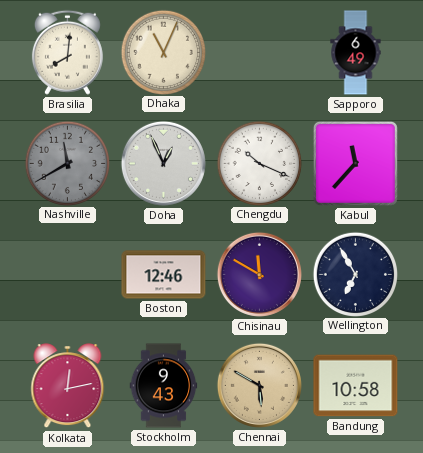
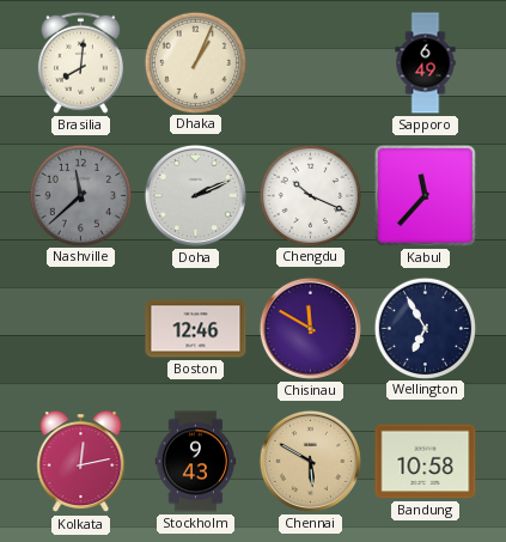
Dhaka: 11:04 -> 1:04
Nashville: 11:40 -> 11:38
Doha: 12:56 -> 2:11
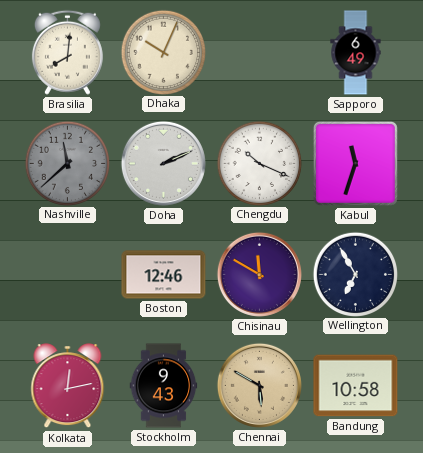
Dhaka: 1:04 -> 10:04
Kabul: 11:37 -> 11:33
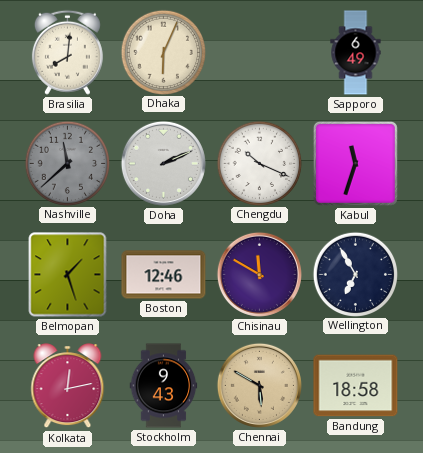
Dhaka: 10:04 -> 6:04
Belmopan: none -> 1:27
Bandung: 10:58 -> 18:58
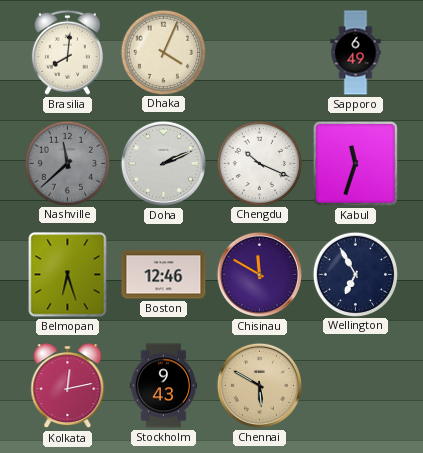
Dhaka: 6:04 -> 4:04
Belmopan: 1:27 -> 6:27
Bandung: 18:58 -> none
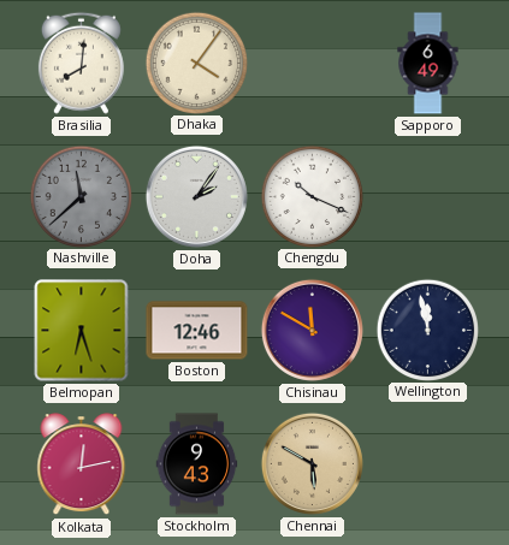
Dhaka: 4:04 -> 4:06
Doha: 2:11 -> 2:06
Kabul: 11:33 -> none
Wellington: 6:55 -> 11:58
